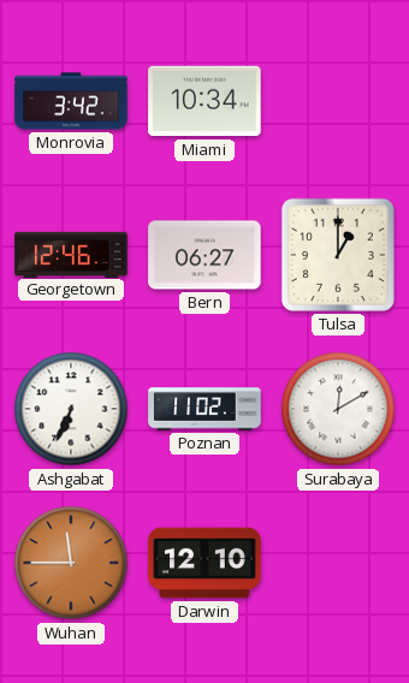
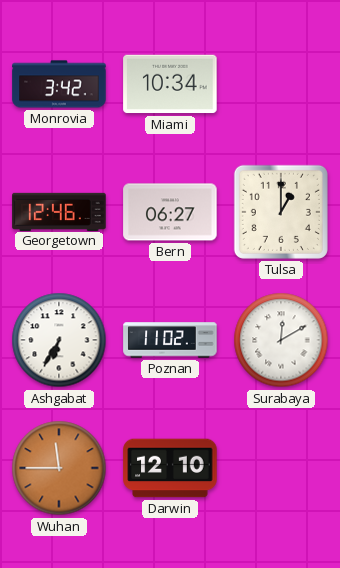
Ashgabat: 6:34 -> 6:35
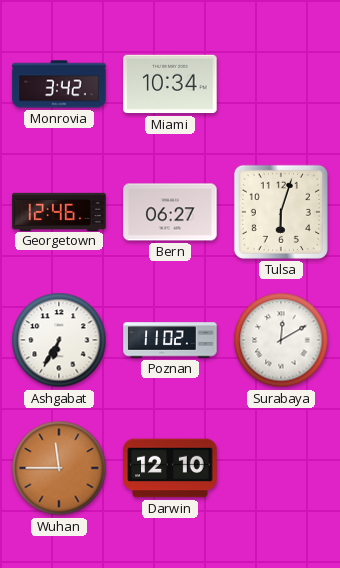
Tulsa: 1:00 -> 6:03
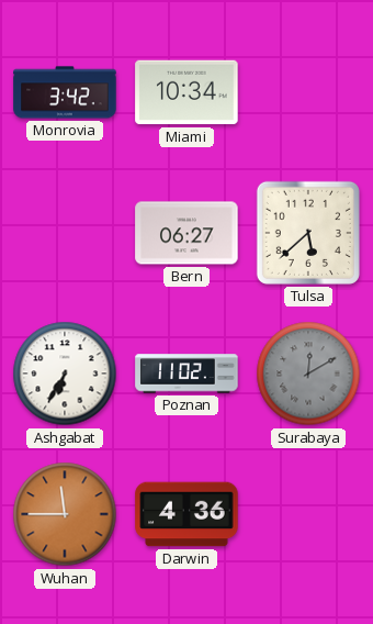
Georgetown: 12:46 -> none
Tulsa: 6:03 -> 5:38
Surabaya dial: white -> grey
Darwin: 12:10 -> 4:36
